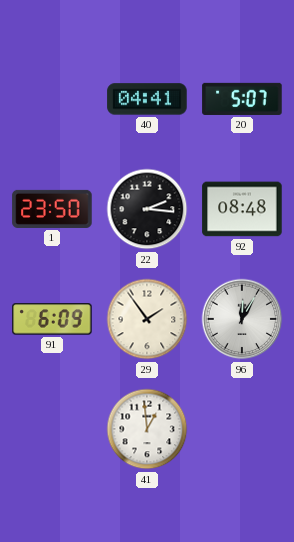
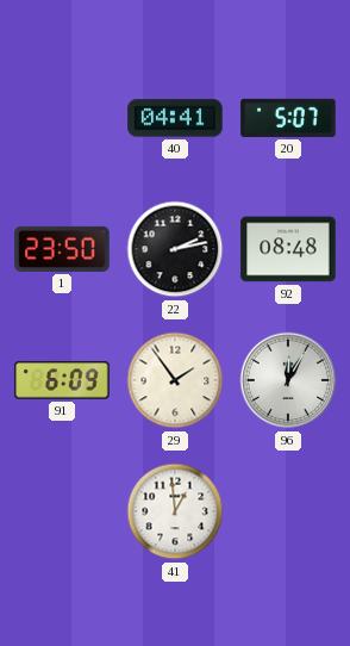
22: 2:16 -> 2:13
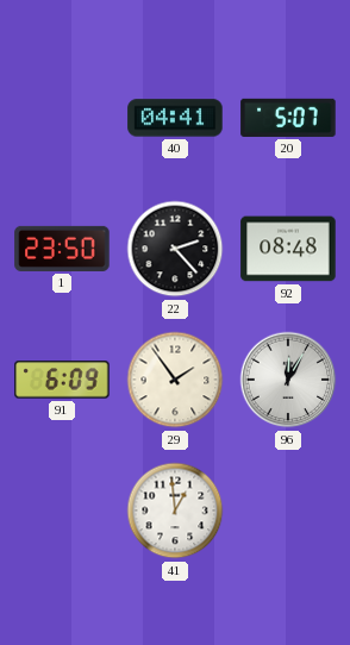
22: 2:13 -> 2:23
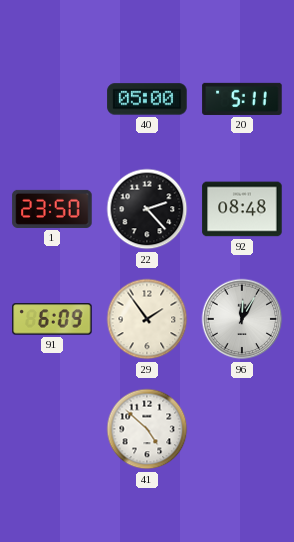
40: 04:41 -> 05:00
20: 5:07 -> 5:11
41: 12:59 -> 4:52
